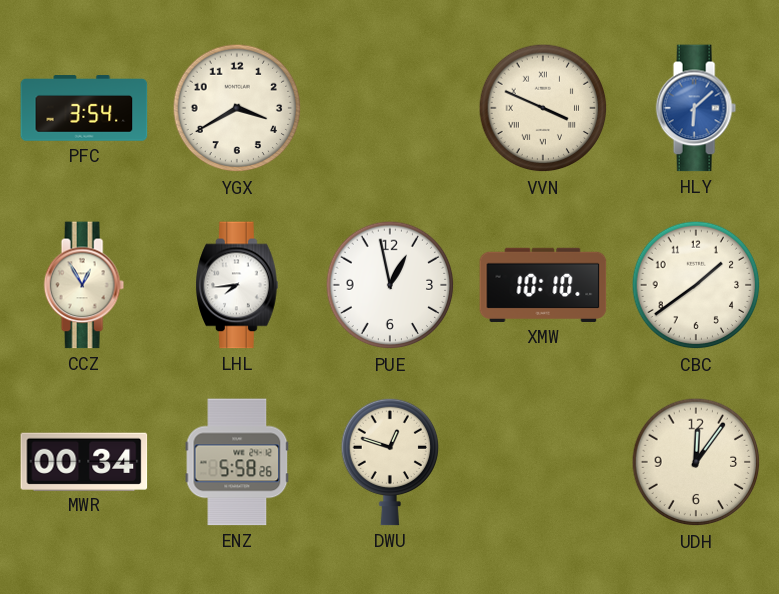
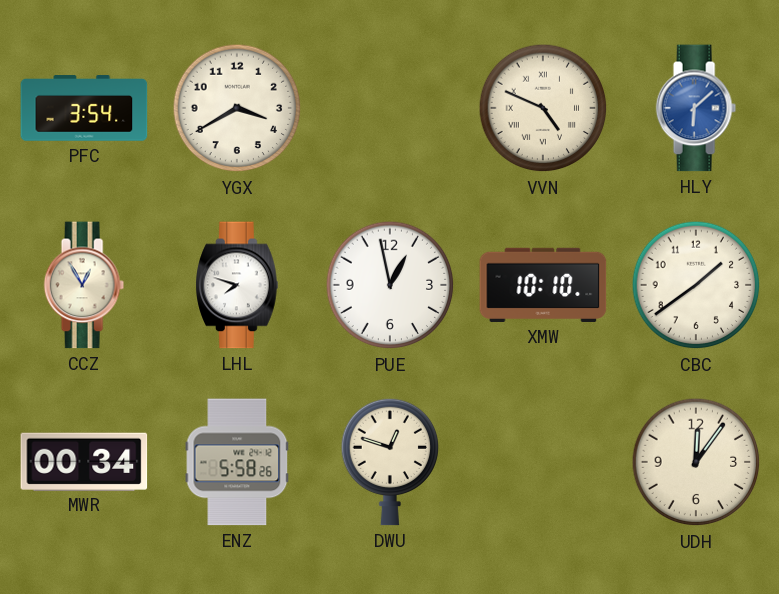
VVN: 3:49 -> 4:49
LHL: 7:44 -> 7:48
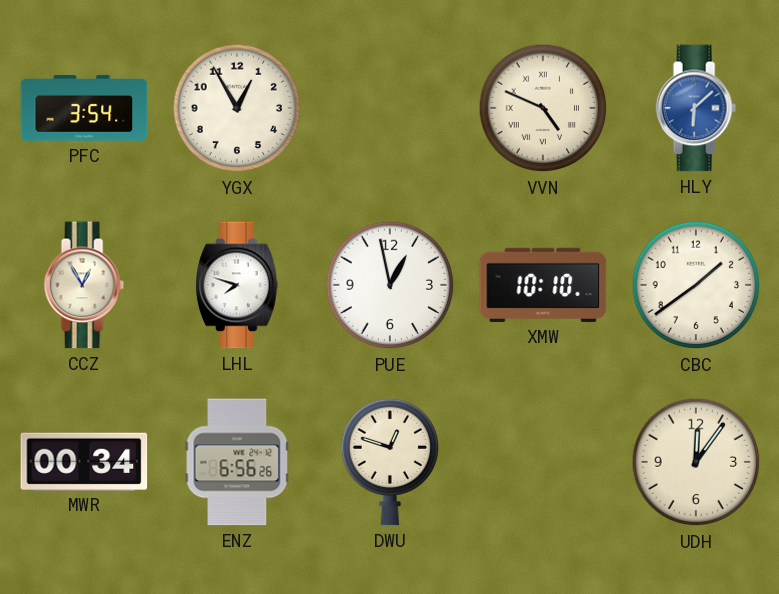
YGX: 3:40 -> 12:55
ENZ: 5:58 -> 6:56
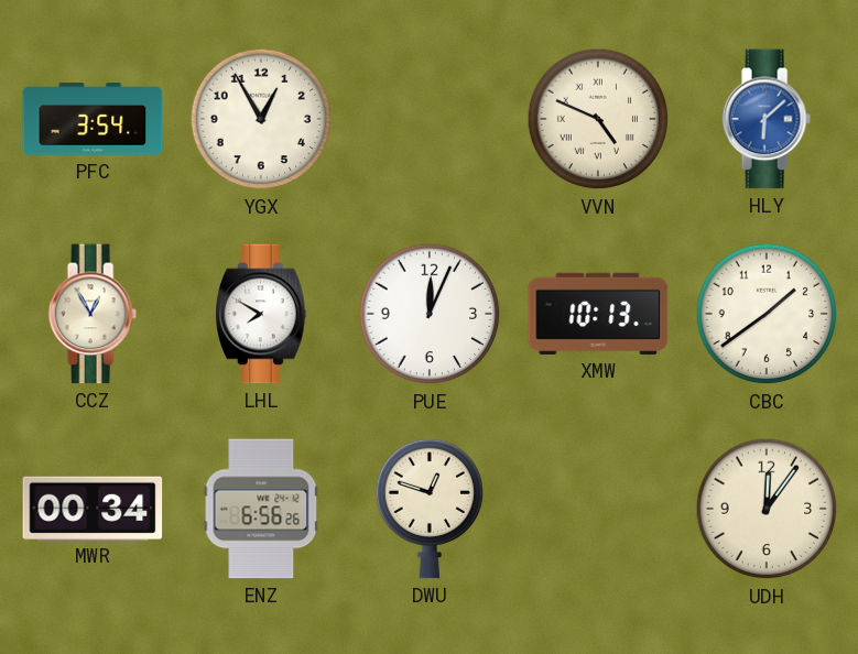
LHL: 7:48 -> 7:50
PUE: 12:58 -> 12:04
XMW: 10:10 -> 10:13
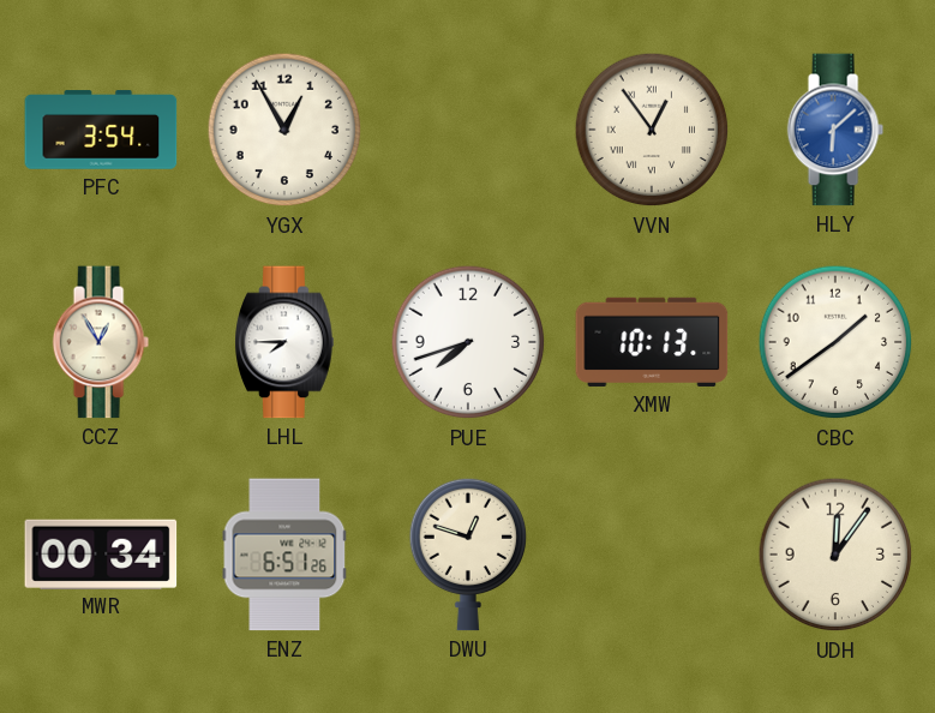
VVN: 4:49 -> 12:54
LHL: 7:50 -> 7:45
PUE: 12:04 -> 7:42
ENZ: 6:56 -> 6:51
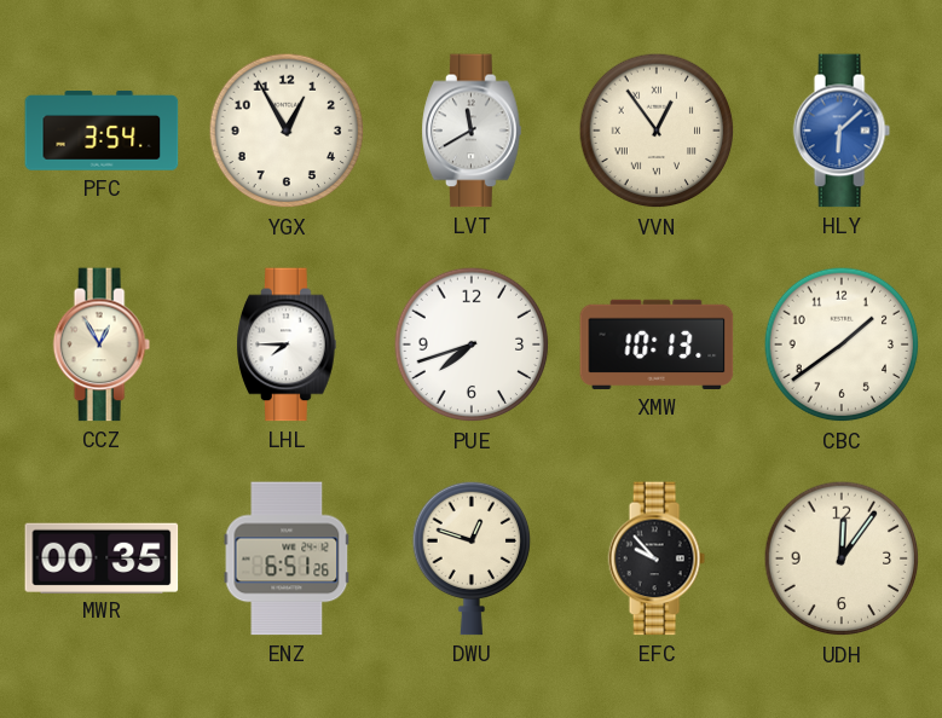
LVT: none -> 11:40
MWR: 00:34 -> 00:35
EFC: none -> 9:53
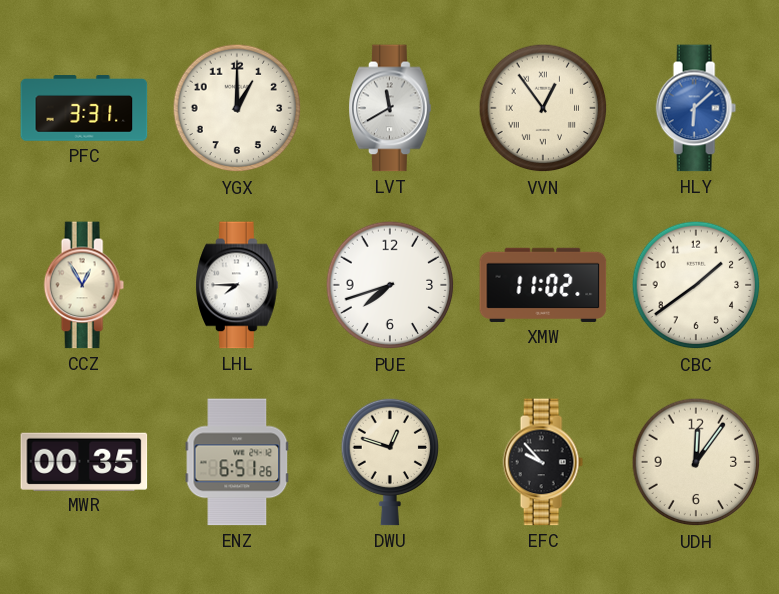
PFC: 3:54 -> 3:31
YGX: 12:55 -> 1:00
XMW: 10:13 -> 11:02
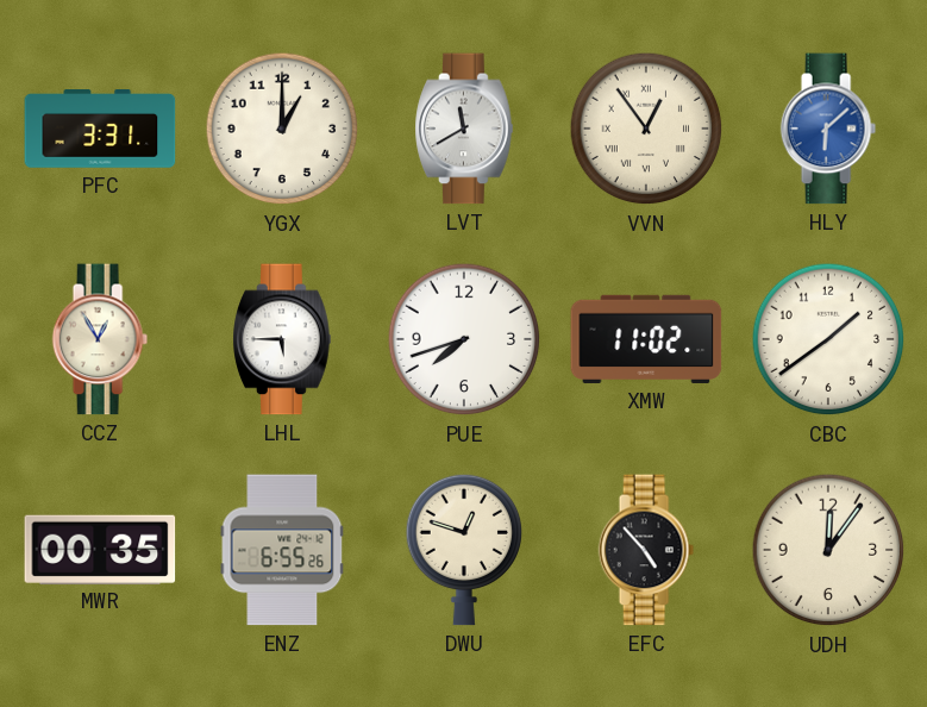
LHL: 7:45 -> 5:45
ENZ: 6:51 -> 6:55
EFC: 9:53 -> 4:53
